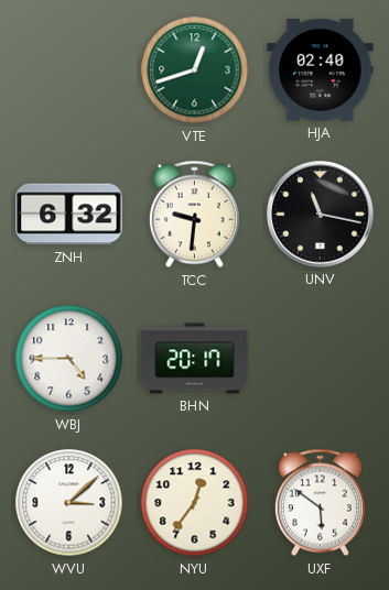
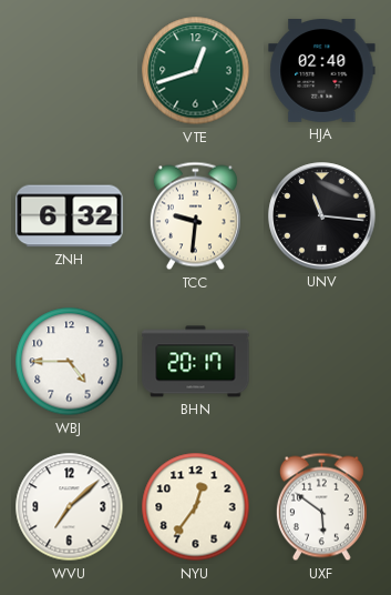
UNV: 11:17 -> 11:16
WVU: 3:08 -> 7:08
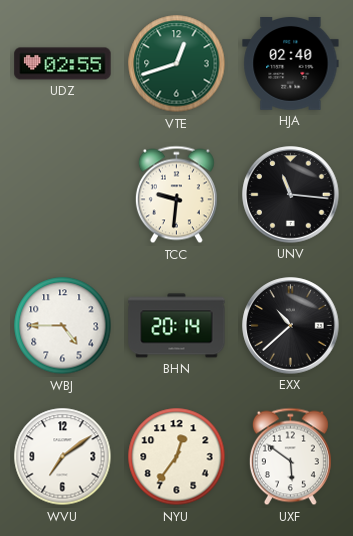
UDZ: none -> 02:55
ZNH: 6:32 -> none
BHN: 20:17 -> 20:14
EXX: none -> 10:38
WVU: 7:08 -> 7:09
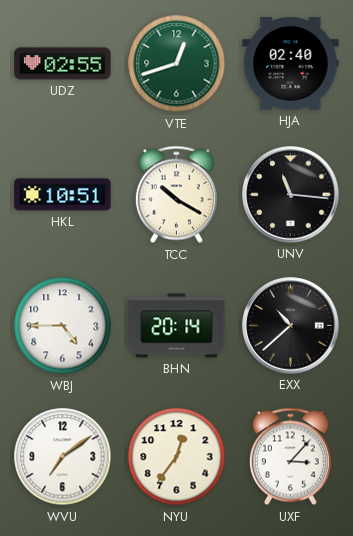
HKL: none -> 10:51
TCC: 9:31 -> 10:20
UXF: 5:51 -> 3:07
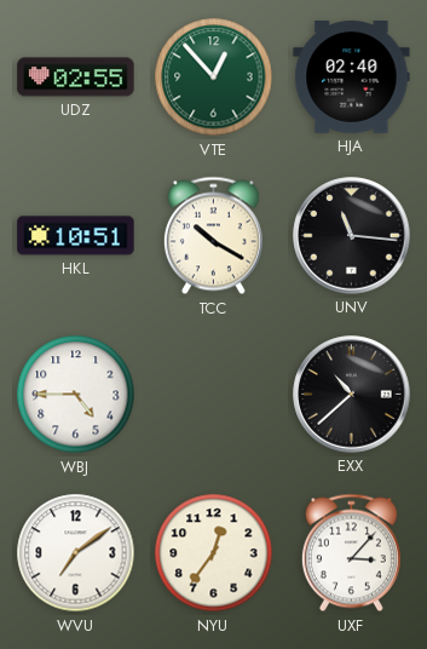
VTE: 12:42 -> 12:53
BHN: 20:14 -> none
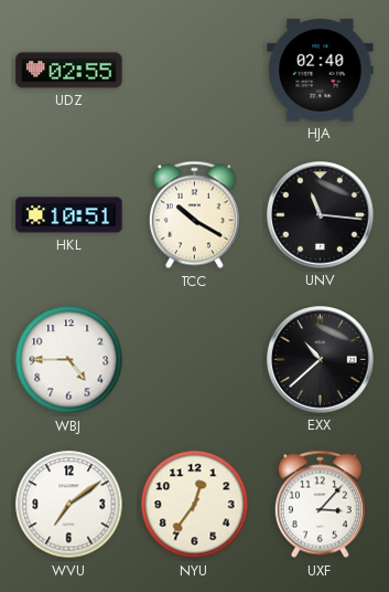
VTE: 12:53 -> none
